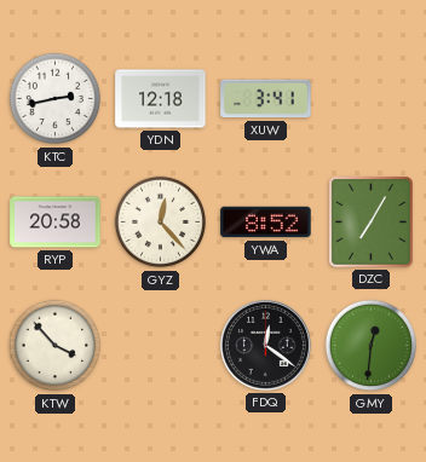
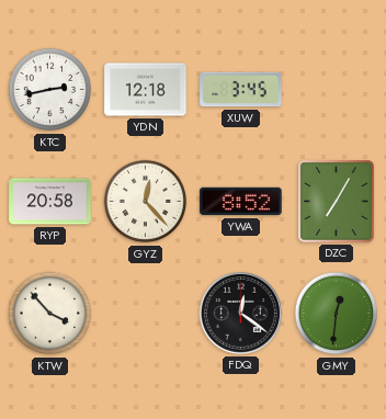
XUW: 3:41 -> 3:45
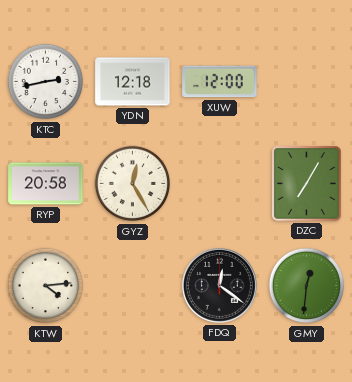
XUW: 3:45 -> 12:00
GYZ: 12:23 -> 12:25
YWA: 8:52 -> none
KTW: 3:53 -> 4:14
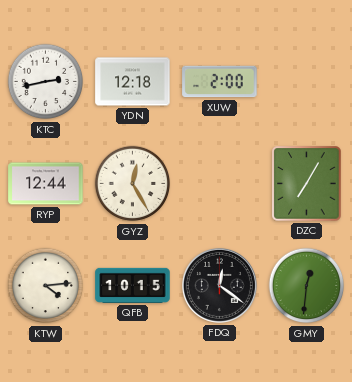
XUW: 12:00 -> 2:00
RYP: 20:58 -> 12:44
QFB: none -> 10:15
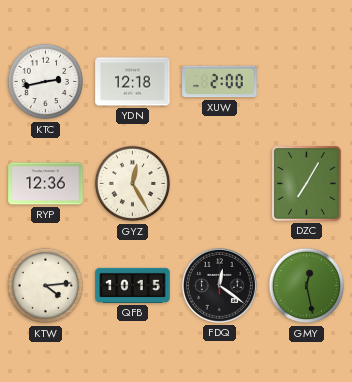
RYP: 12:44 -> 12:36
GMY: 12:31 -> 12:28
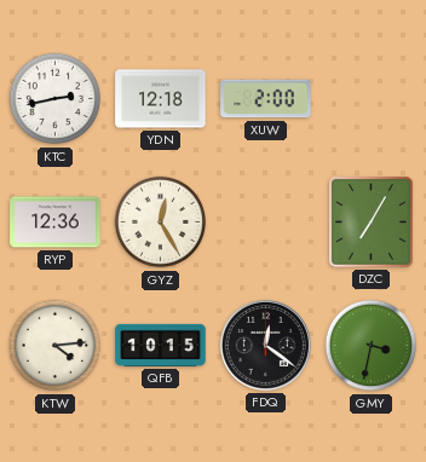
GMY: 12:28 -> 3:32
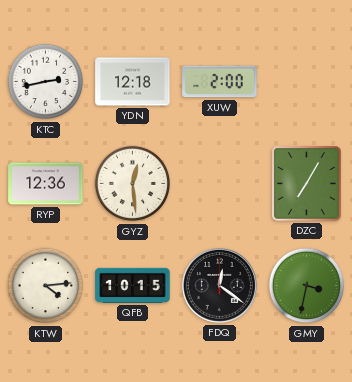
GYZ: 12:25 -> 12:29
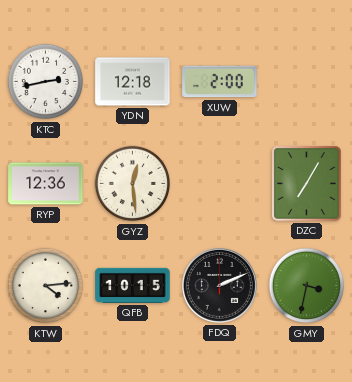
FDQ: 12:21 -> 2:11
